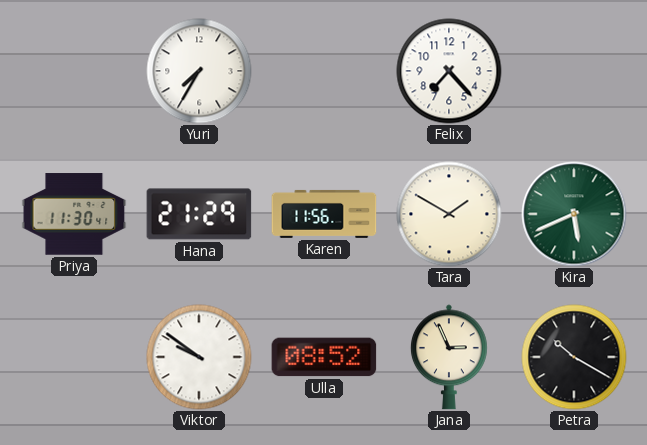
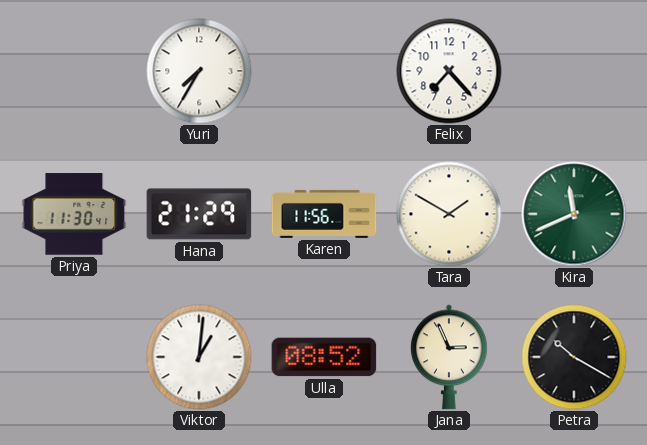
Kira: 5:41 -> 11:41
Viktor: 9:51 -> 1:01
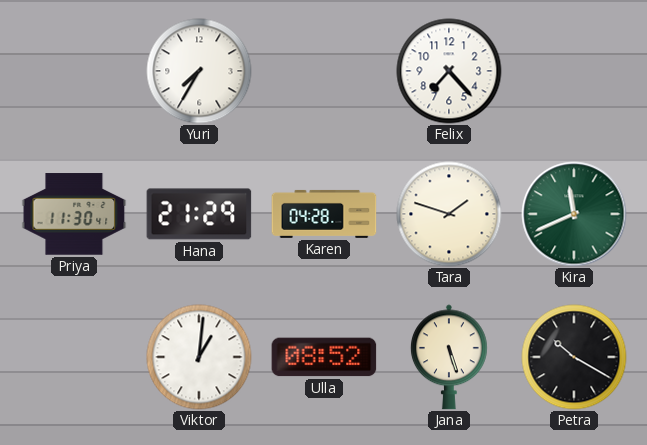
Karen: 11:56 -> 04:28
Tara: 1:50 -> 1:48
Jana: 2:56 -> 5:27
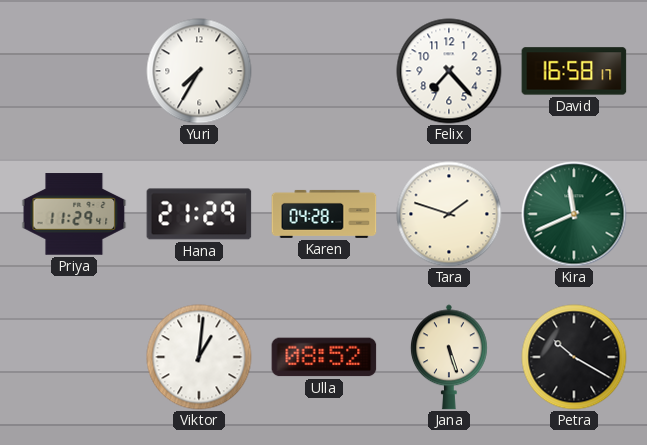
David: none -> 16:58
Priya: 11:30 -> 11:29
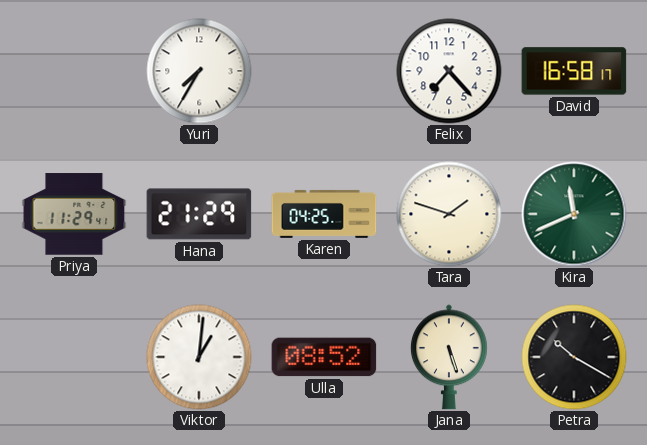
Karen: 04:28 -> 04:25
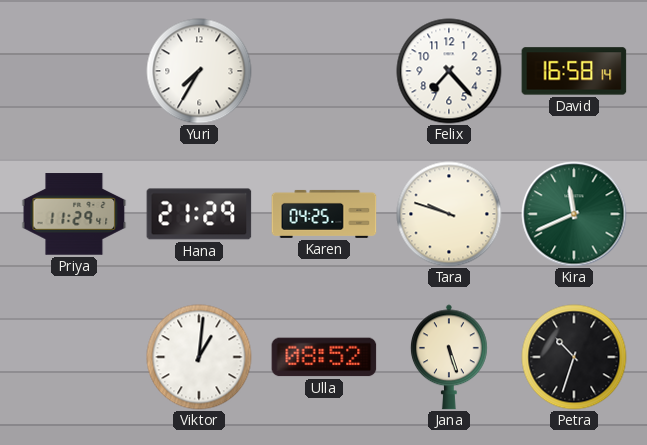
David: 16:58:17 -> 16:58:14
Tara: 1:48 -> 9:48
Petra: 10:20 -> 10:33
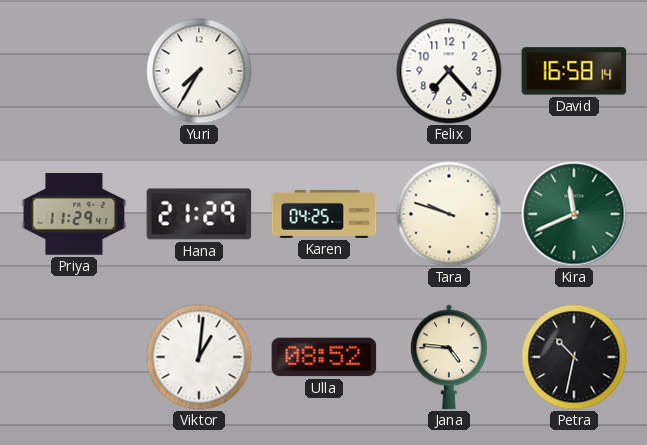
Jana: 5:27 -> 4:46
Petra: 10:33 -> 10:32
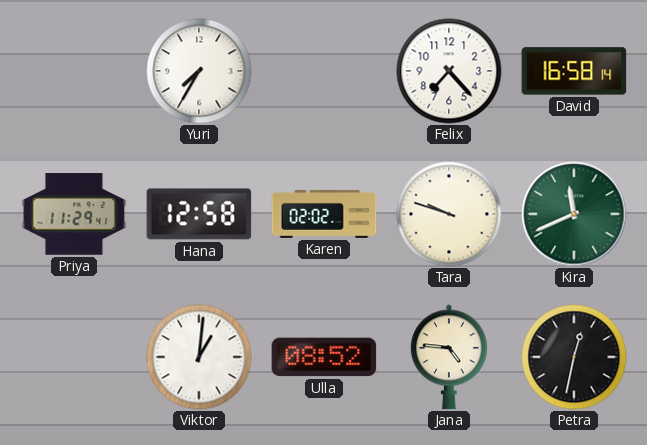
Hana: 21:29 -> 12:58
Karen: 04:25 -> 02:02
Petra: 10:32 -> 12:32
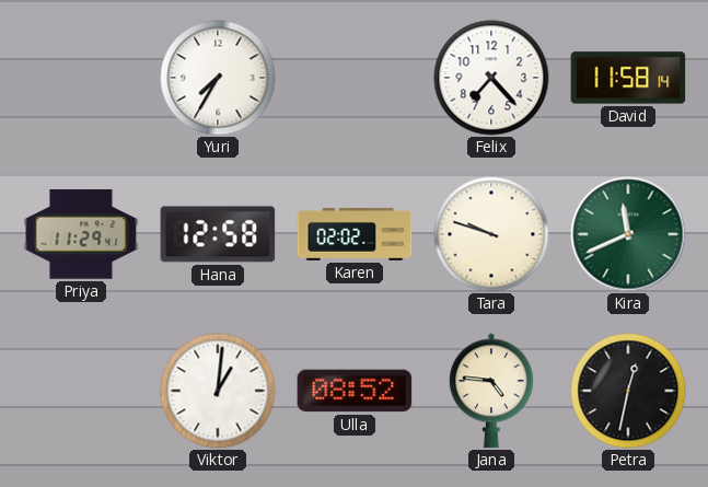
David: 16:58 -> 11:58
